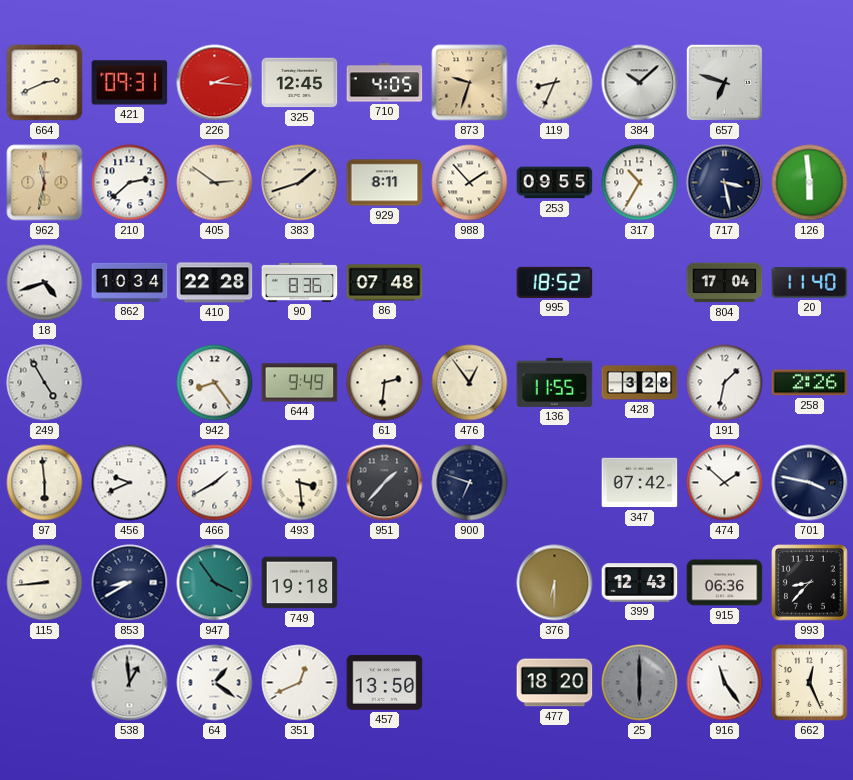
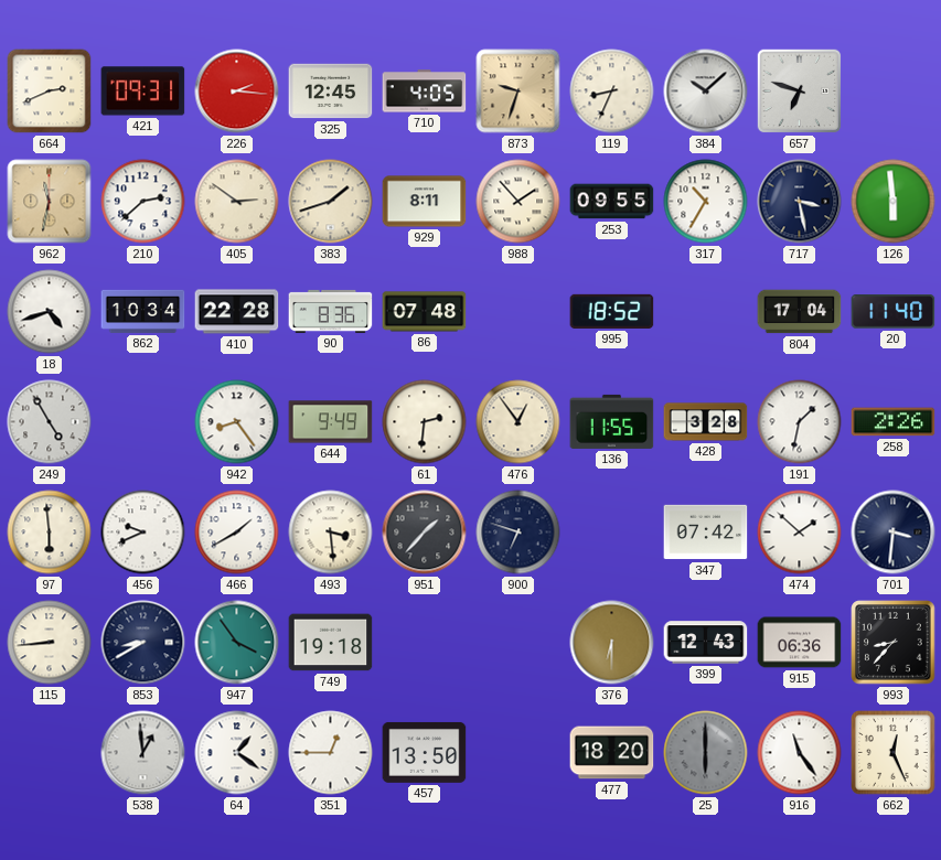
701: 3:47 -> 3:31
351: 12:41 -> 12:45
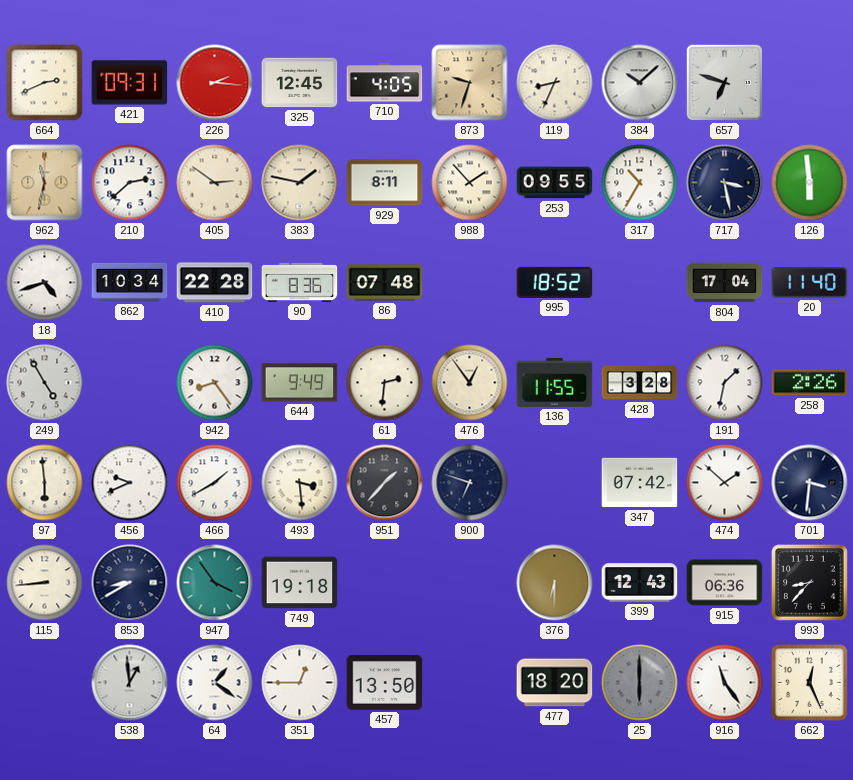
383: 1:42 -> 1:47
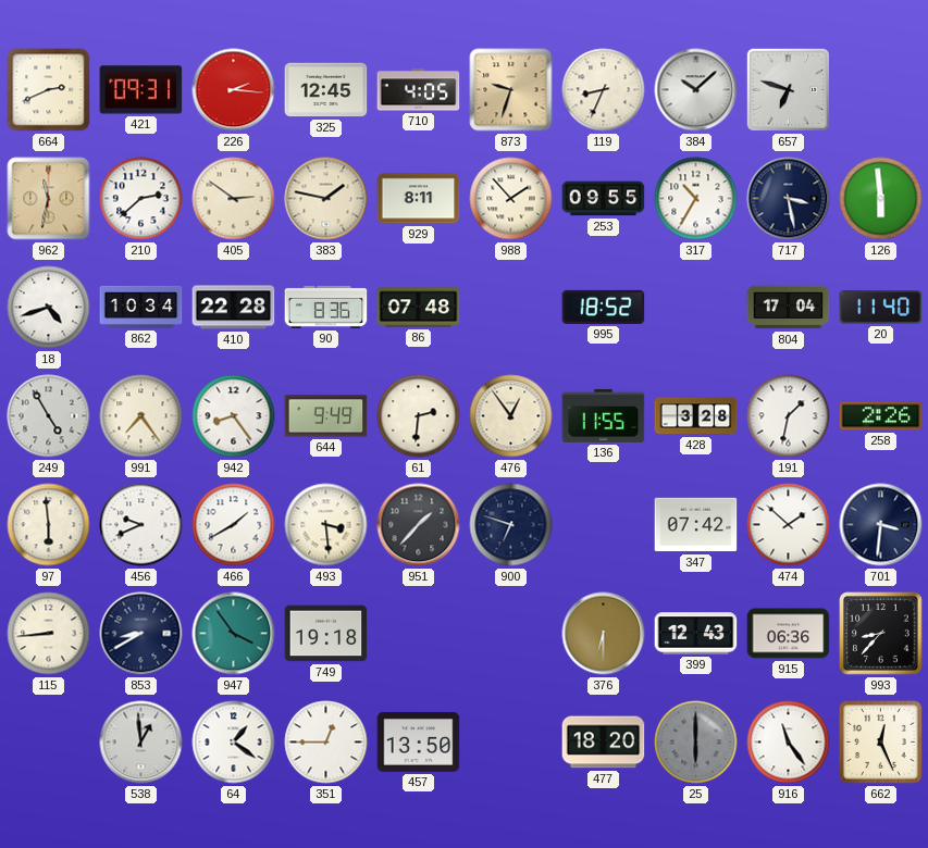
991: none -> 7:24
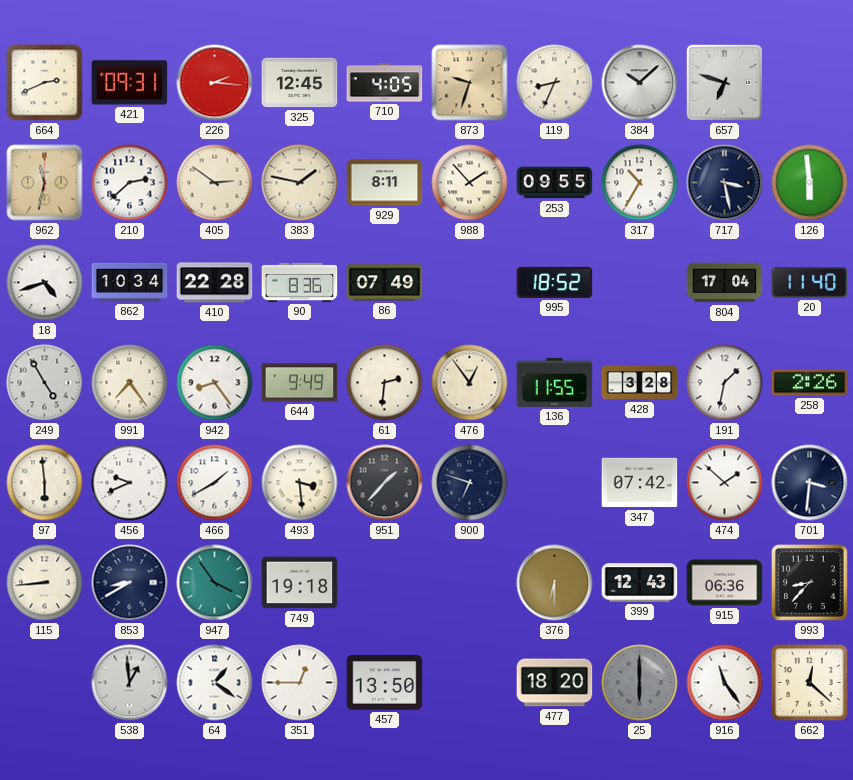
86: 07:48 -> 07:49
662: 12:26 -> 12:22
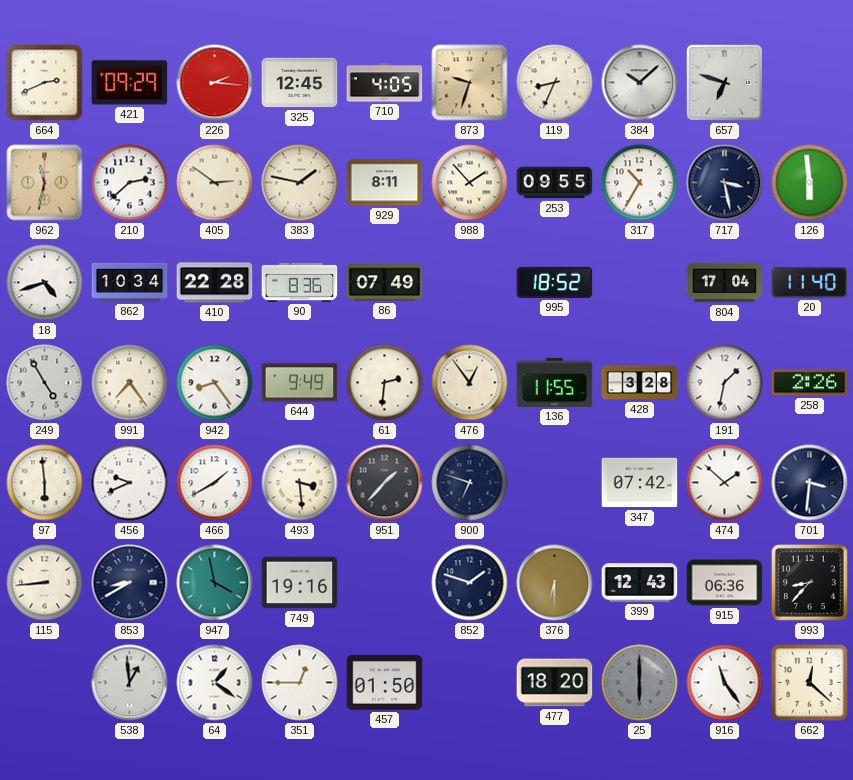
421: 09:31 -> 09:29
947: 3:54 -> 3:58
749: 19:18 -> 19:16
852: none -> 1:48
457: 13:50 -> 01:50
